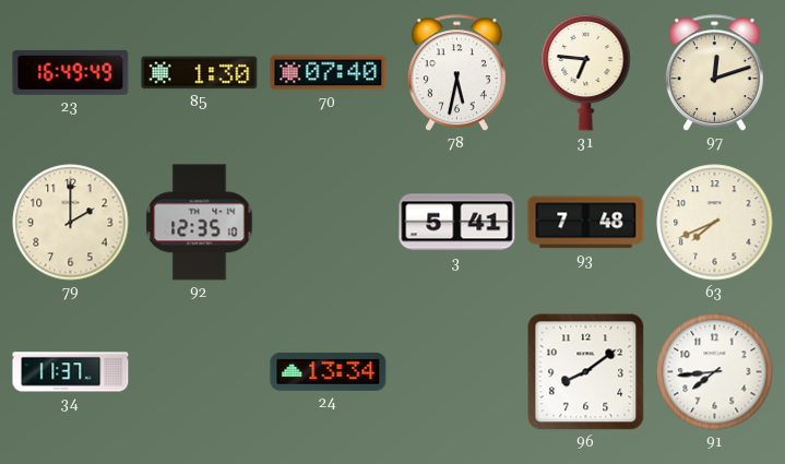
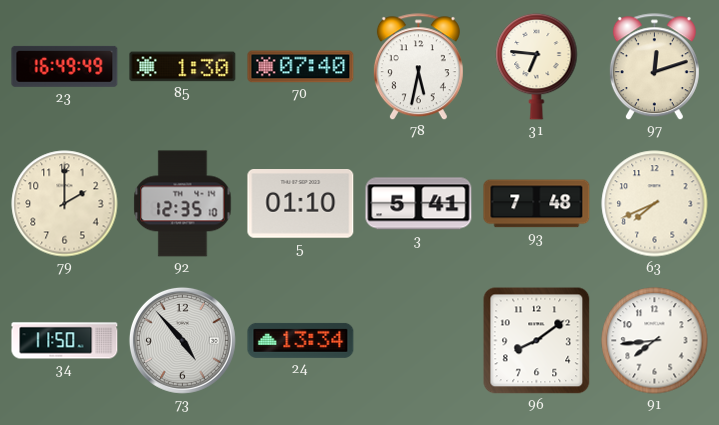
5: none -> 01:10
34: 11:37 -> 11:50
73: none -> 4:53
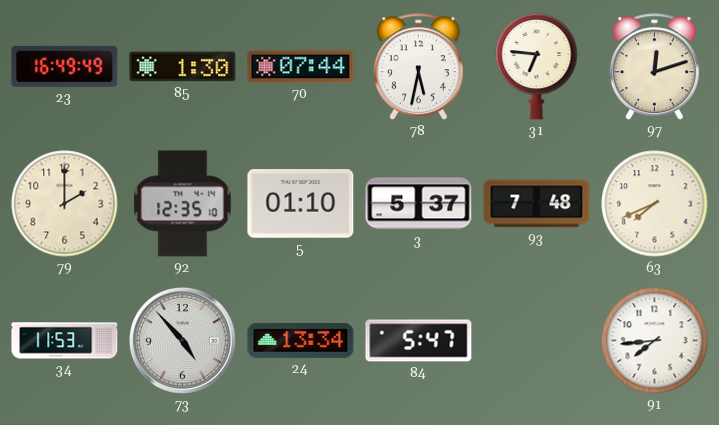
70: 07:40 -> 07:44
3: 5:41 -> 5:37
34: 11:50 -> 11:53
84: none -> 5:47
96: 8:09 -> none
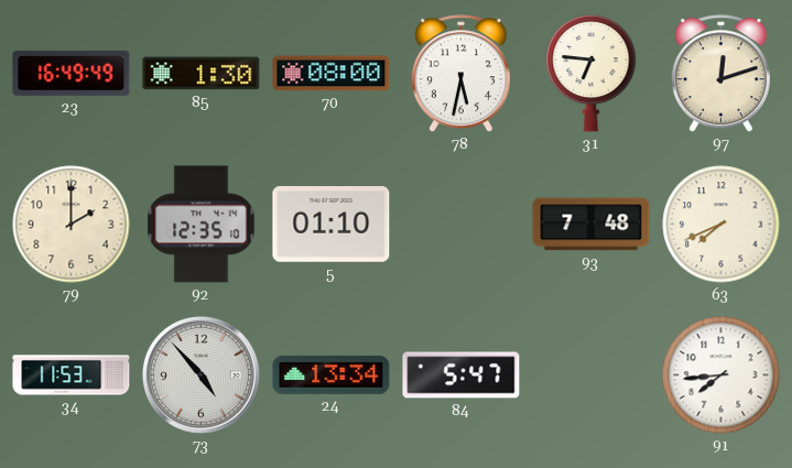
70: 07:44 -> 08:00
3: 5:37 -> none
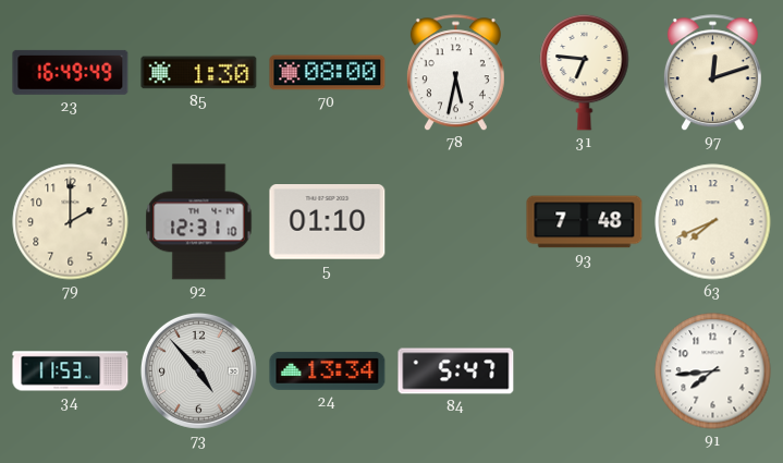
92: 12:35 -> 12:31
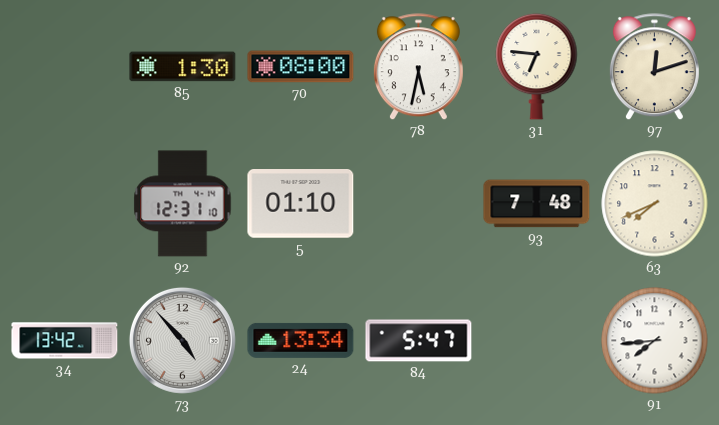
23: 16:49 -> none
79: 2:00 -> none
34: 11:53 -> 13:42
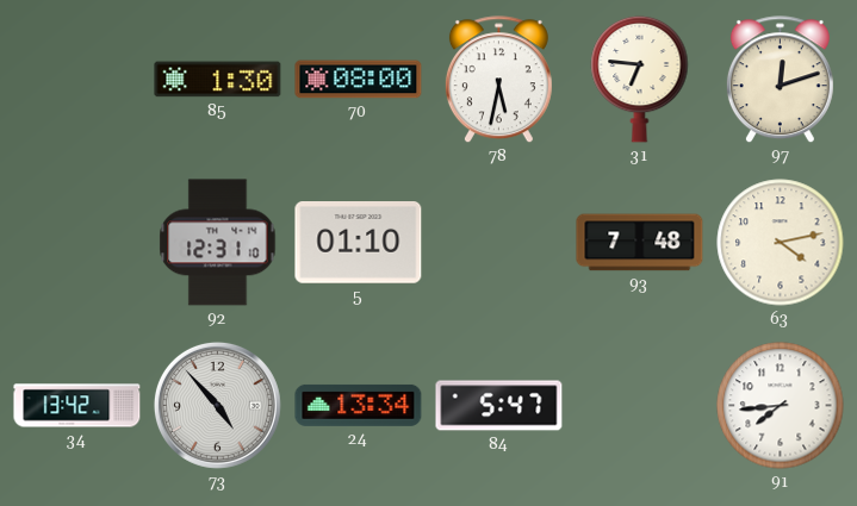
63: 7:41 -> 4:13
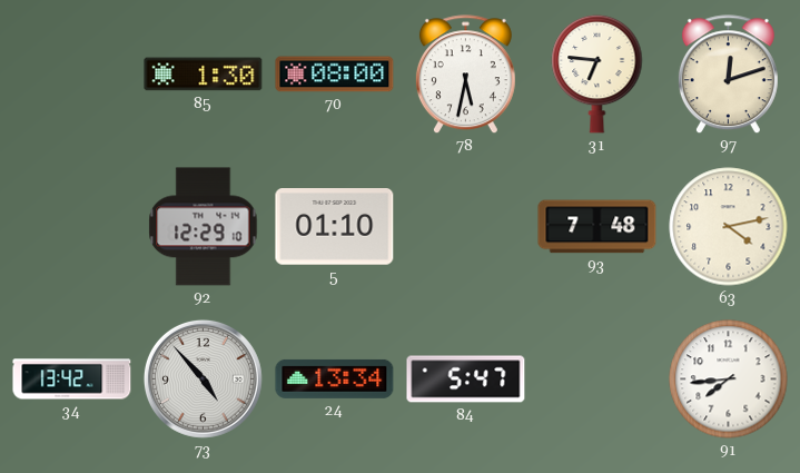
92: 12:31 -> 12:29
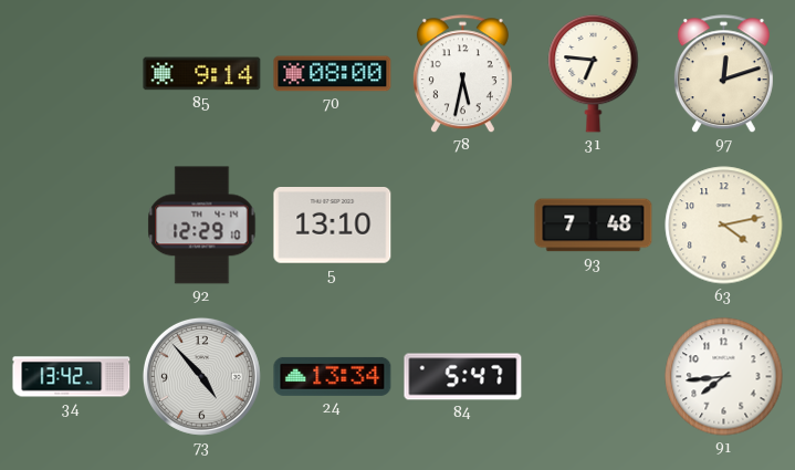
85: 1:30 -> 9:14
5: 01:10 -> 13:10
